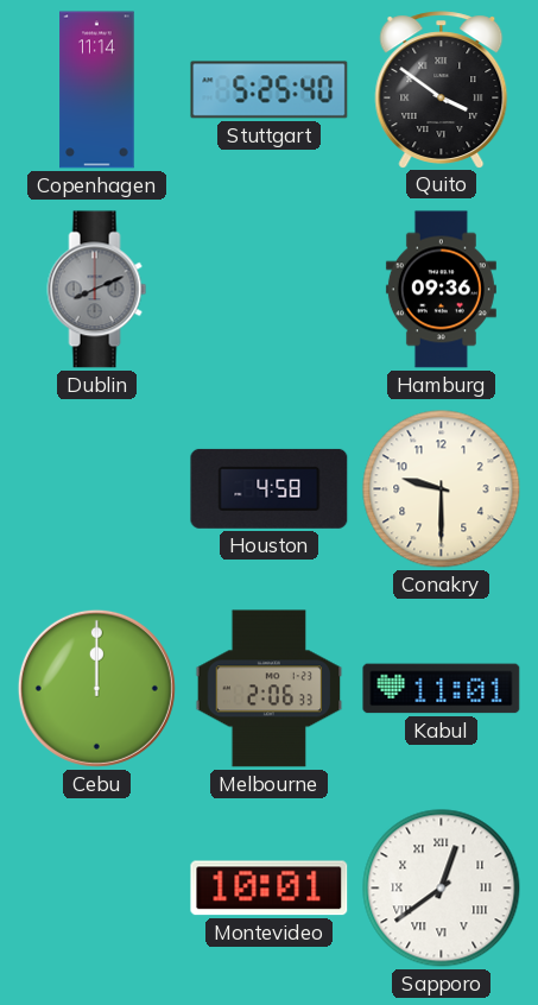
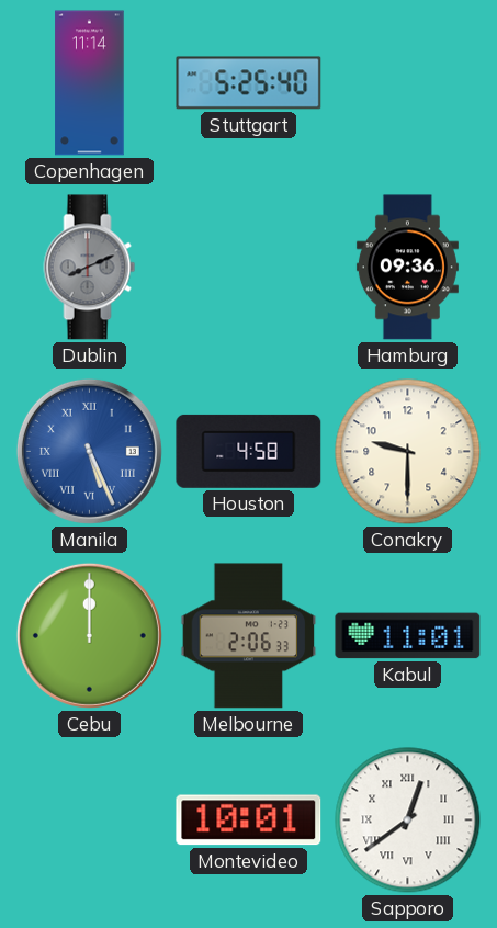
Quito: 3:51 -> none
Manila: none -> 5:26
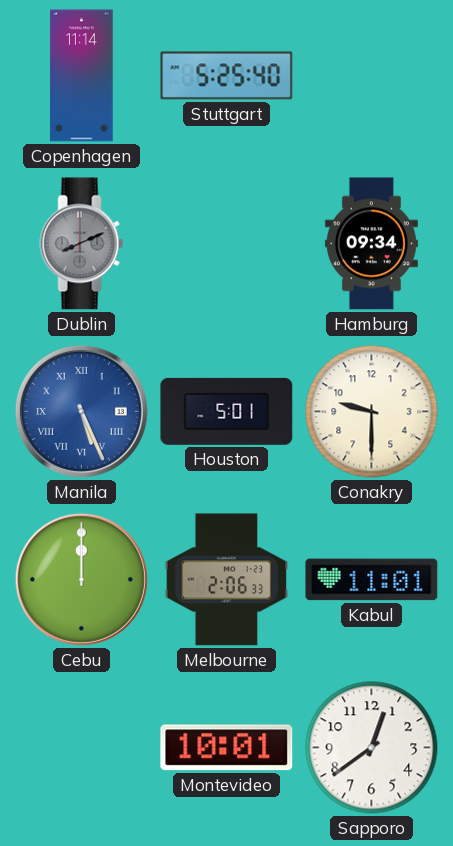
Hamburg: 09:36 -> 09:34
Houston: 4:58 -> 5:01
Sapporo numerals: Roman -> Arabic
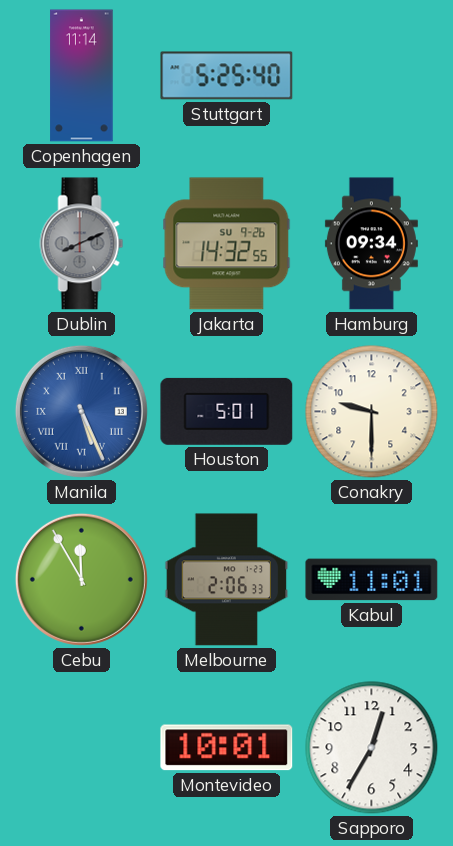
Jakarta: none -> 14:32
Cebu: 12:00 -> 11:55
Sapporo: 12:39 -> 12:35
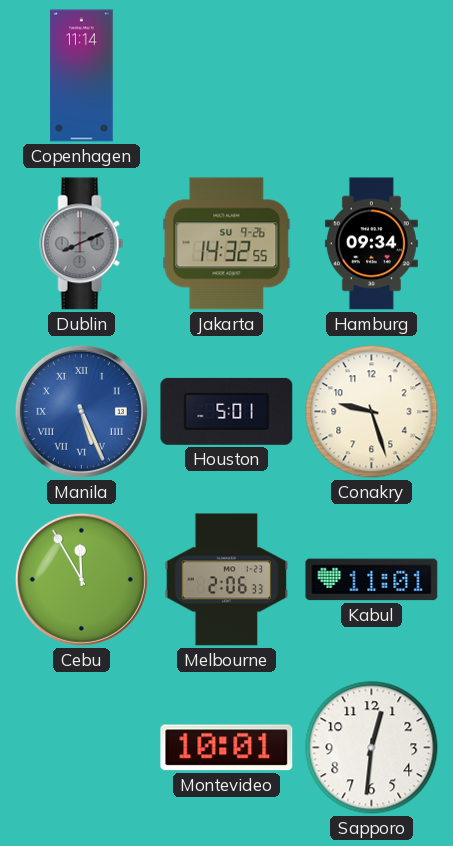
Stuttgart: 5:25 -> none
Conakry: 9:30 -> 9:27
Sapporo: 12:35 -> 12:31
